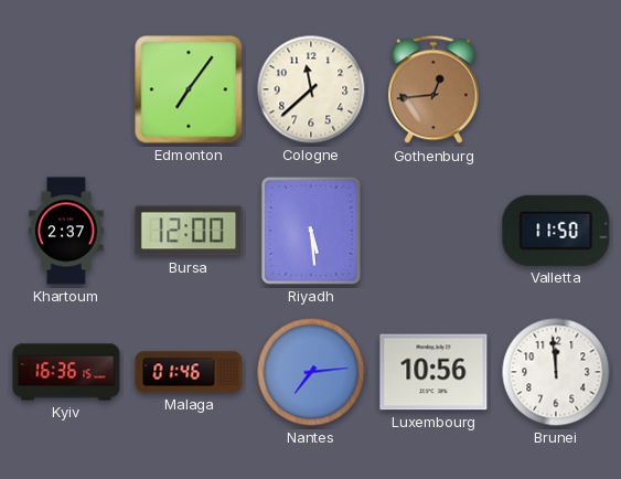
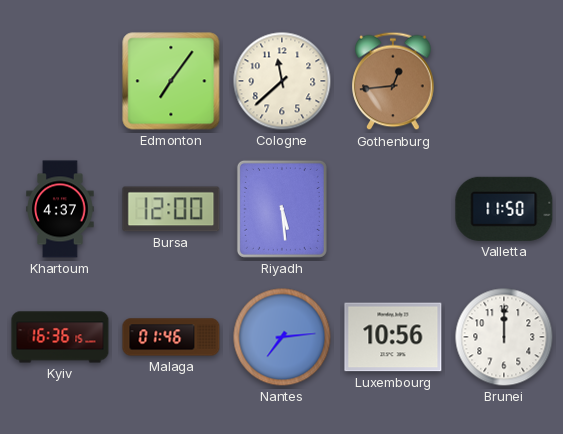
Khartoum: 2:37 -> 4:37
Brunei: 11:59 -> 12:00
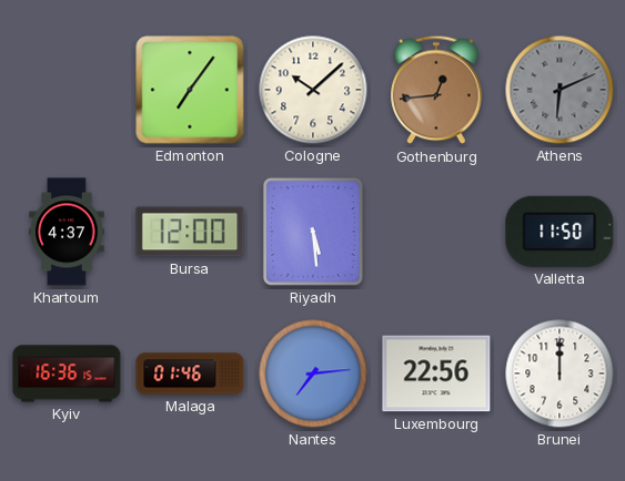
Cologne: 11:38 -> 10:08
Athens: none -> 6:11
Luxembourg: 10:56 -> 22:56
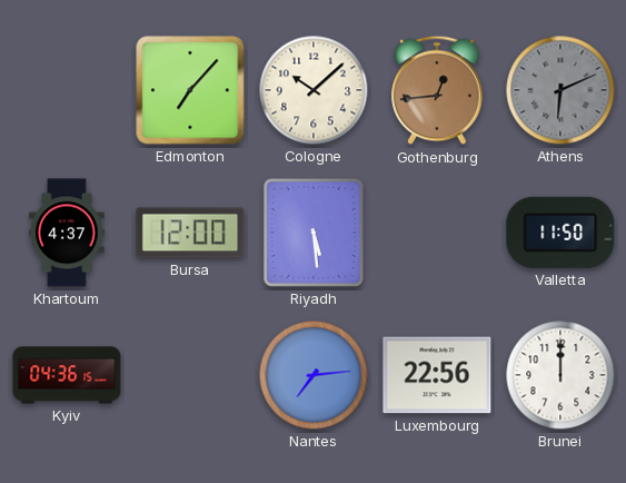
Edmonton: 7:06 -> 7:07
Kyiv: 16:36 -> 04:36
Malaga: 01:46 -> none
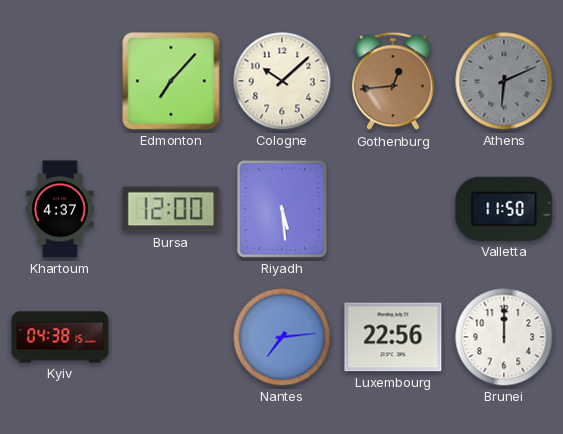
Kyiv: 04:36 -> 04:38
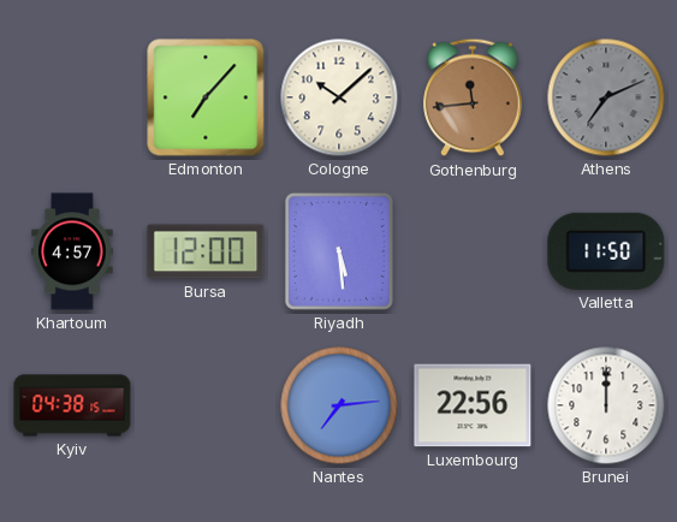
Gothenburg: 12:44 -> 11:44
Athens: 6:11 -> 7:11
Khartoum: 4:37 -> 4:57
